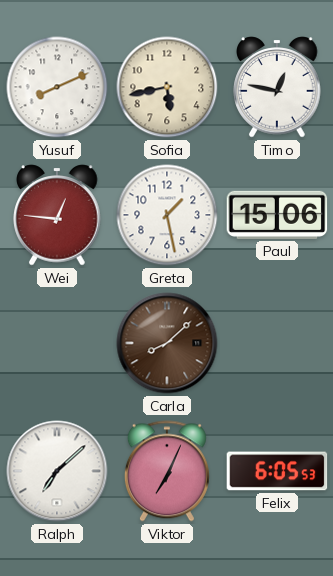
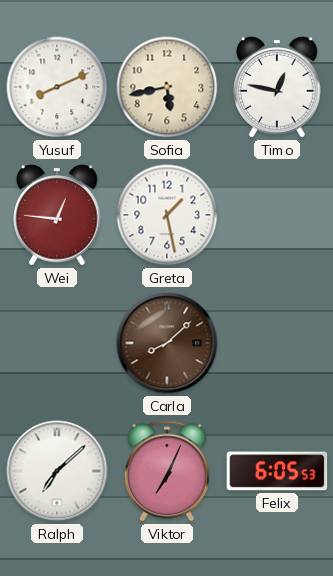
Paul: 15:06 -> none
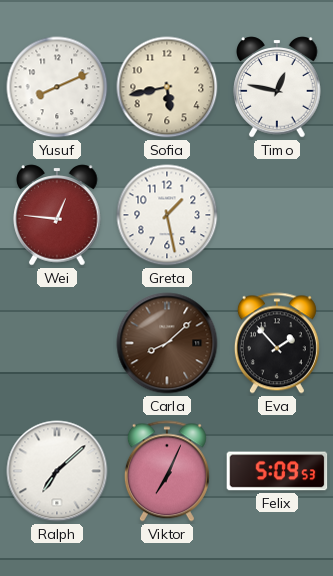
Eva: none -> 1:53
Felix: 6:05 -> 5:09
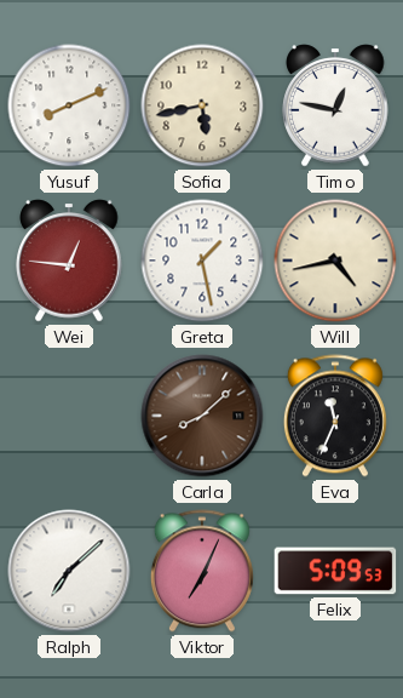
Will: none -> 4:43
Eva: 1:53 -> 11:34
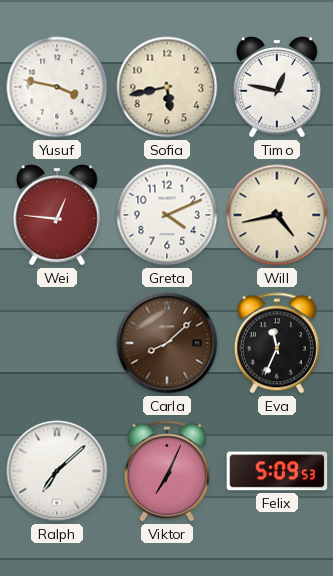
Yusuf: 8:11 -> 3:47
Greta: 1:28 -> 4:11
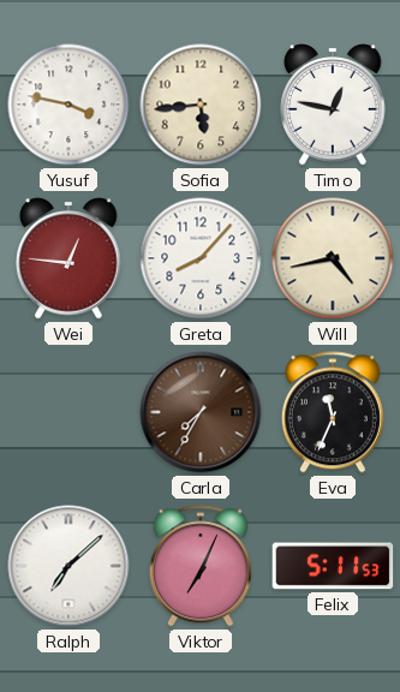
Sofia: 5:43 -> 5:44
Greta: 4:11 -> 8:07
Carla: 8:08 -> 7:35
Felix: 5:09 -> 5:11
